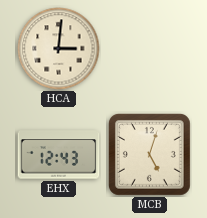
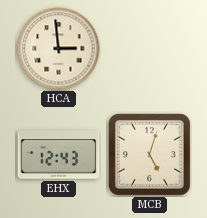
HCA: 3:01 -> 2:59
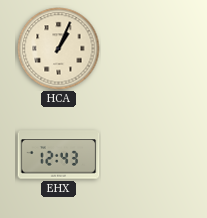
HCA: 2:59 -> 1:04
MCB: 5:03 -> none
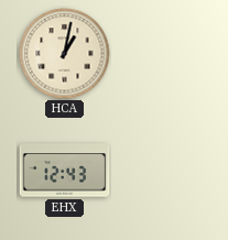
HCA: 1:04 -> 1:02
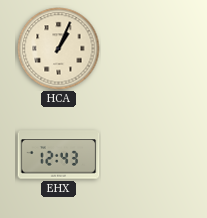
HCA: 1:02 -> 1:04
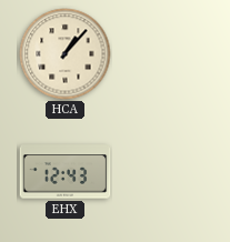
HCA: 1:04 -> 1:07
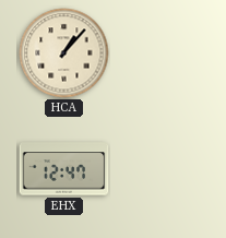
EHX: 12:43 -> 12:47
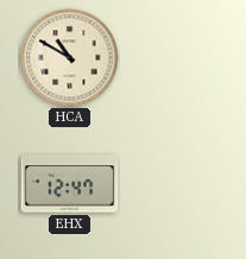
HCA: 1:07 -> 10:50
